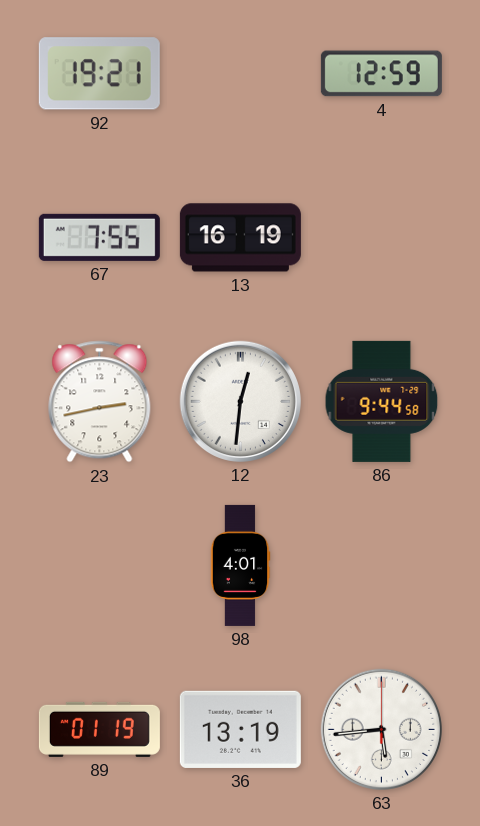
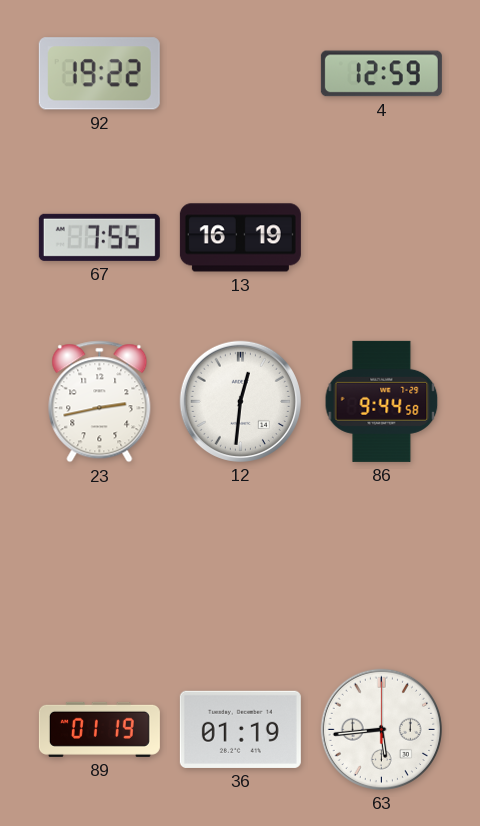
92: 19:21 -> 19:22
98: 4:01 -> none
36: 13:19 -> 01:19
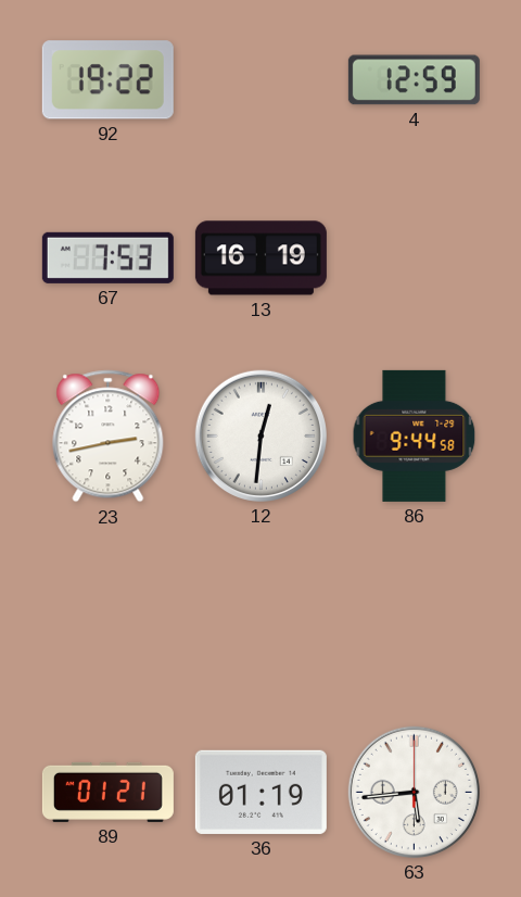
67: 7:55 -> 7:53
89: 01:19 -> 01:21
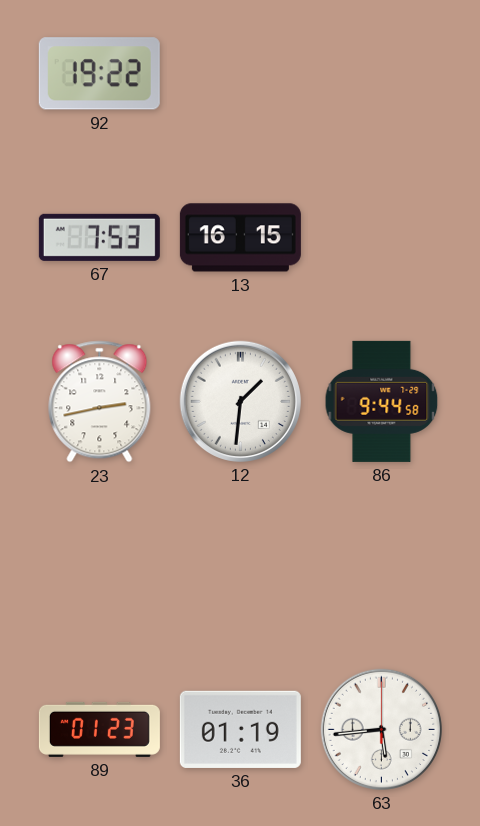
4: 12:59 -> none
13: 16:19 -> 16:15
12: 12:31 -> 1:31
89: 01:21 -> 01:23
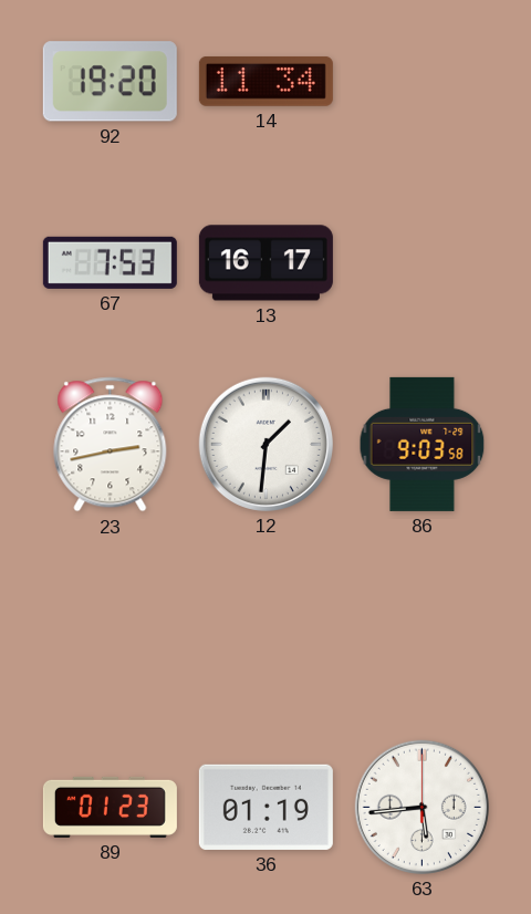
92: 19:22 -> 19:20
14: none -> 11:34
13: 16:15 -> 16:17
86: 9:44 -> 9:03
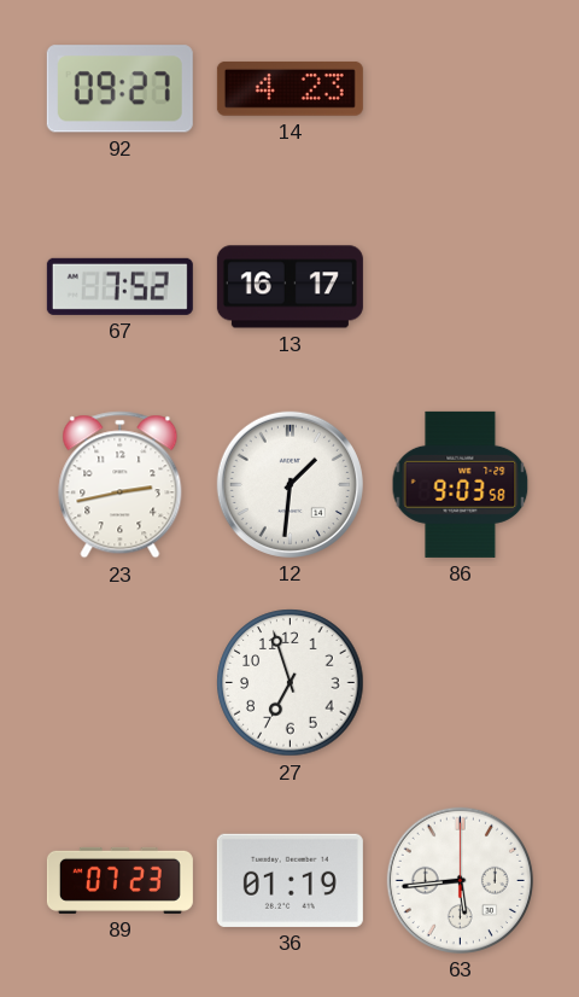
92: 19:20 -> 09:27
14: 11:34 -> 4:23
67: 7:53 -> 7:52
27: none -> 6:57
89: 01:23 -> 07:23
